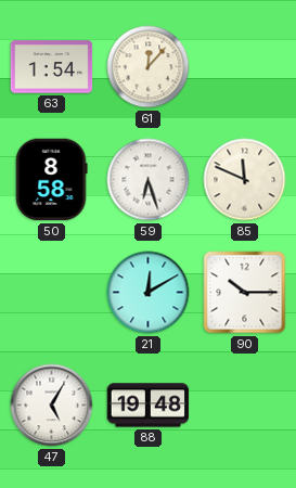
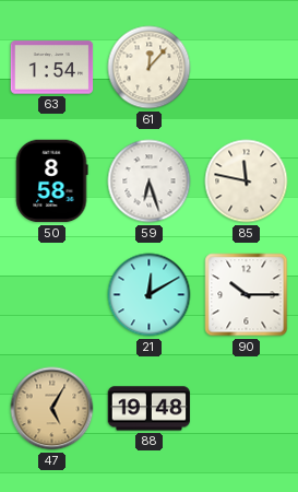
85: 11:49 -> 11:47
47 dial: white -> champagne
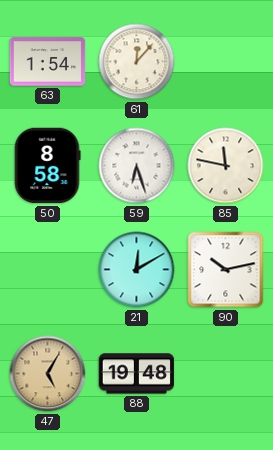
90: 10:15 -> 10:13
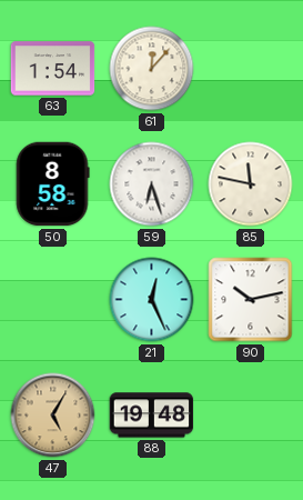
21: 12:10 -> 12:26
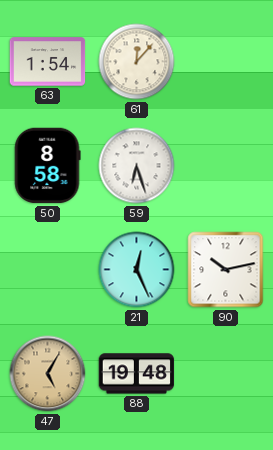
85: 11:47 -> none
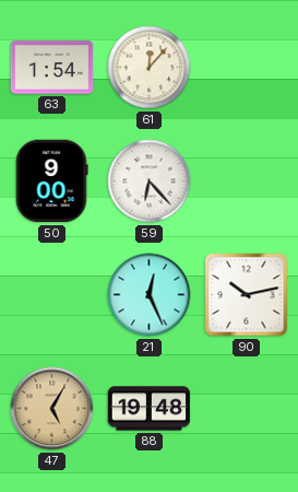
50: 8:58 -> 9:00
59: 6:27 -> 6:23
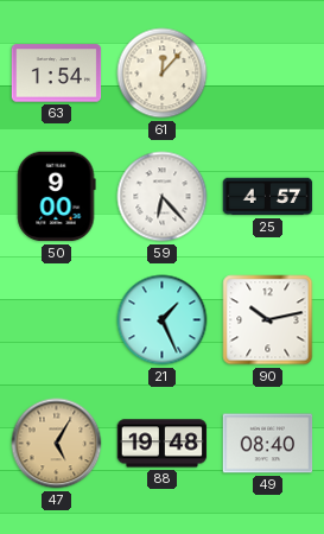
25: none -> 4:57
21: 12:26 -> 1:26
49: none -> 08:40
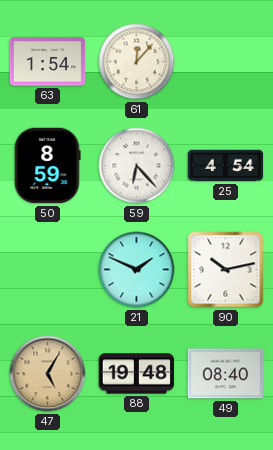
50: 9:00 -> 8:59
25: 4:57 -> 4:54
21: 1:26 -> 1:49
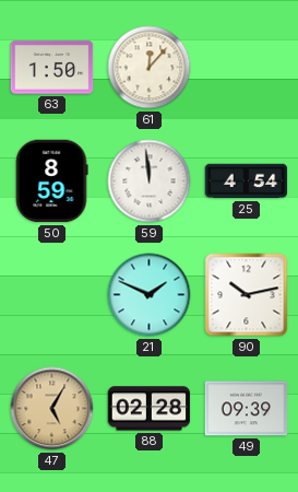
63: 1:54 -> 1:50
59: 6:23 -> 11:59
88: 19:48 -> 02:28
49: 08:40 -> 09:39
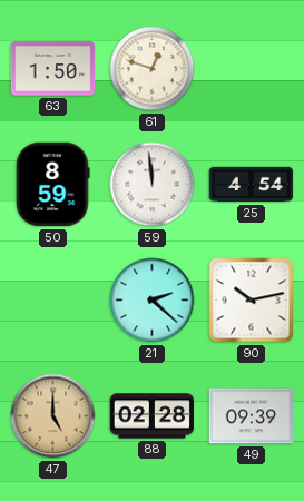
61: 12:07 -> 12:48
21: 1:49 -> 2:22
47: 5:05 -> 5:00
